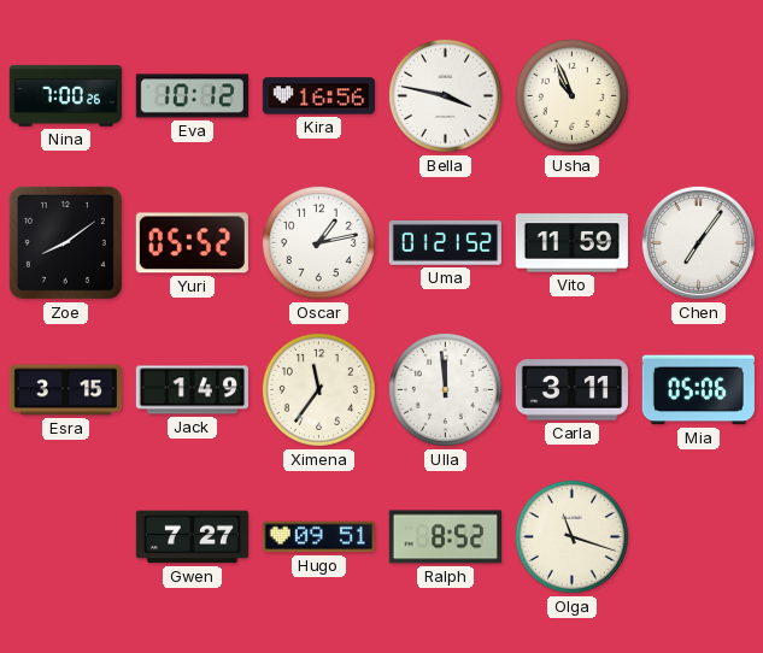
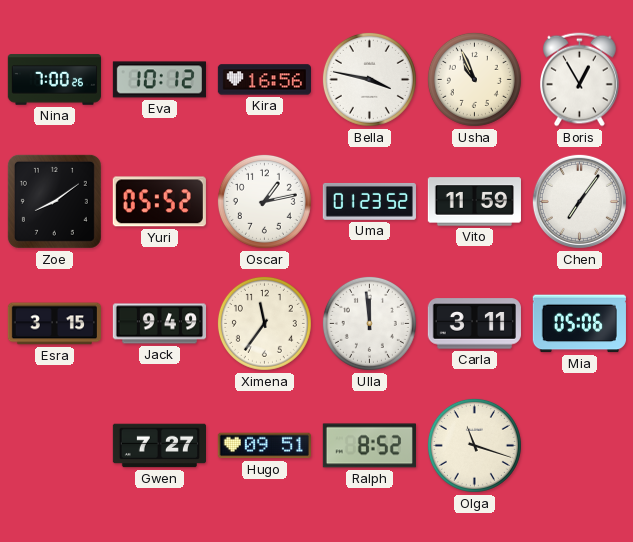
Boris: none -> 12:55
Uma: 01:21 -> 01:23
Jack: 1:49 -> 9:49
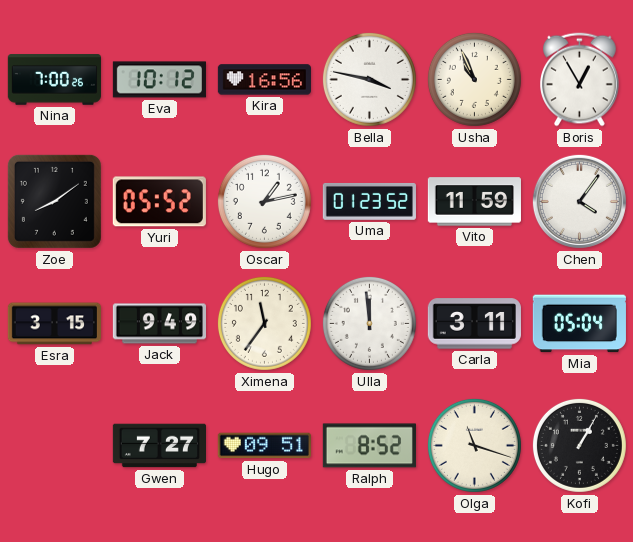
Chen: 7:06 -> 4:06
Mia: 05:06 -> 05:04
Kofi: none -> 1:05
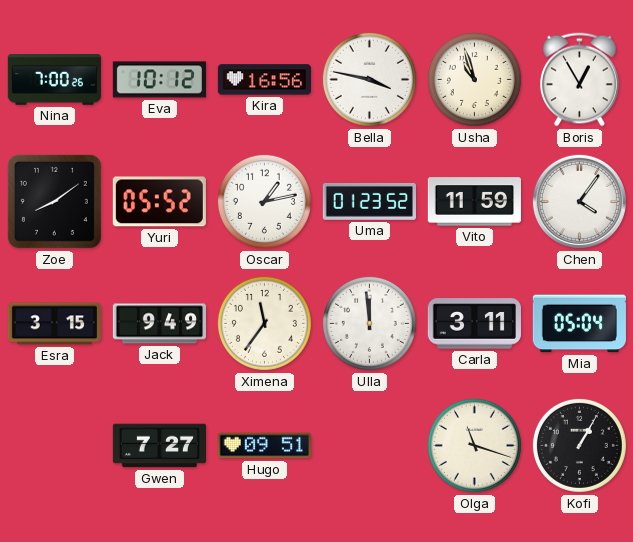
Usha: 10:56 -> 10:57
Ralph: 8:52 -> none
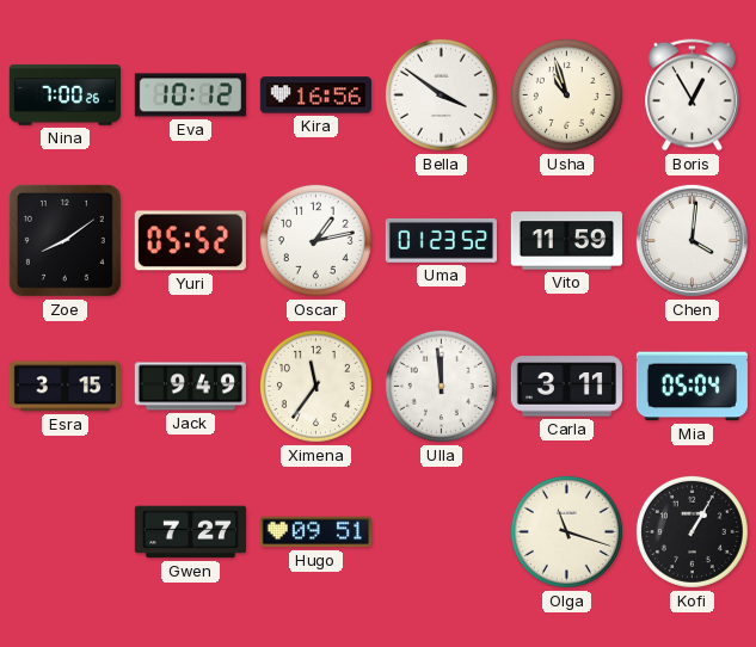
Bella: 3:47 -> 3:51
Chen: 4:06 -> 4:01
